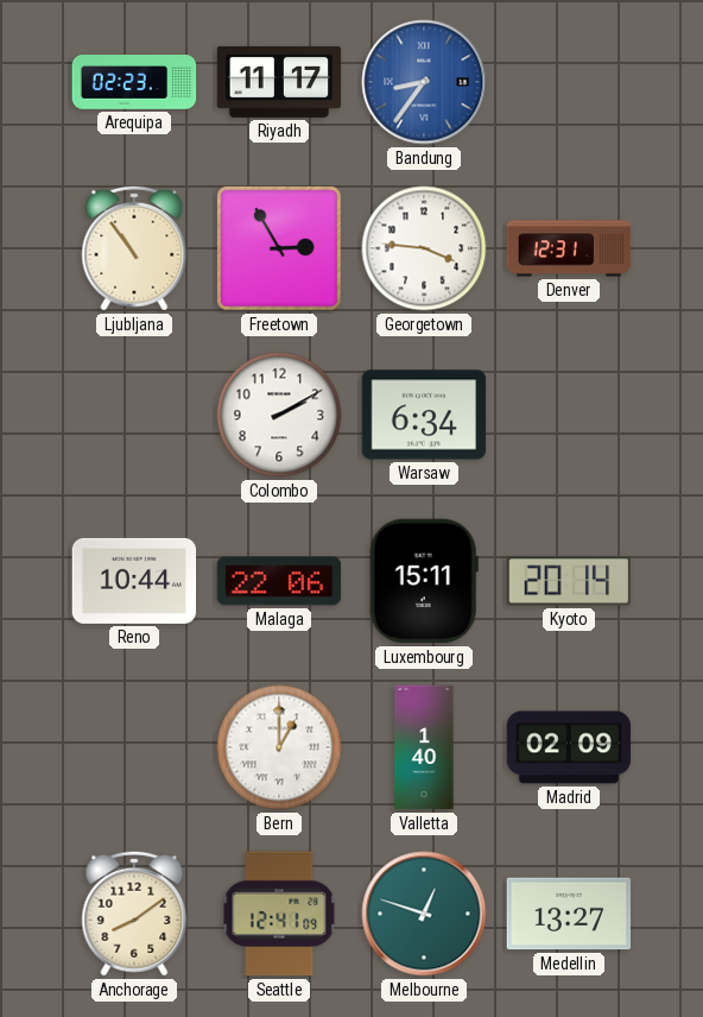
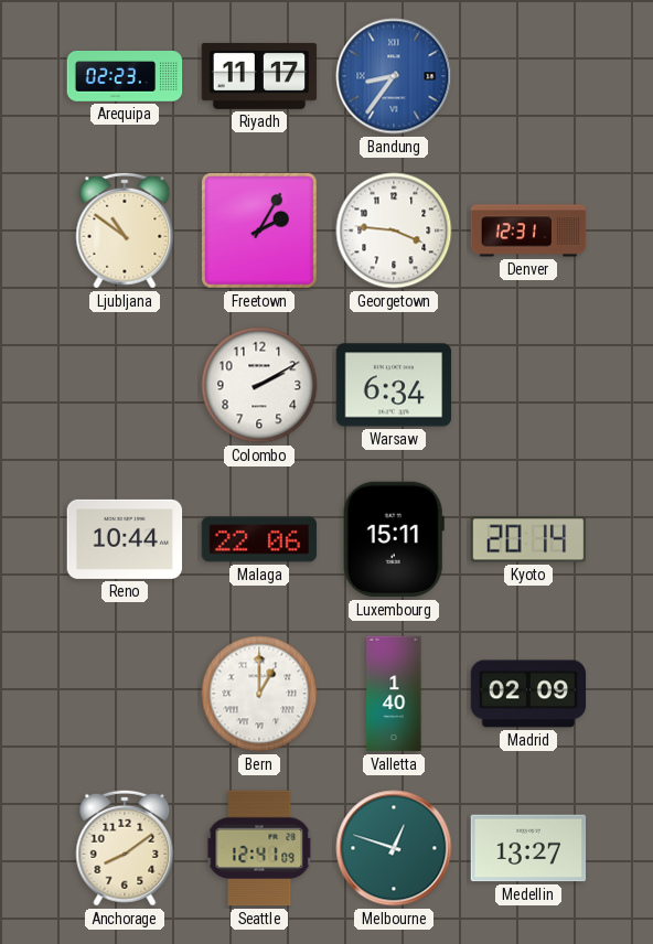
Ljubljana: 10:54 -> 10:51
Freetown: 2:55 -> 2:05
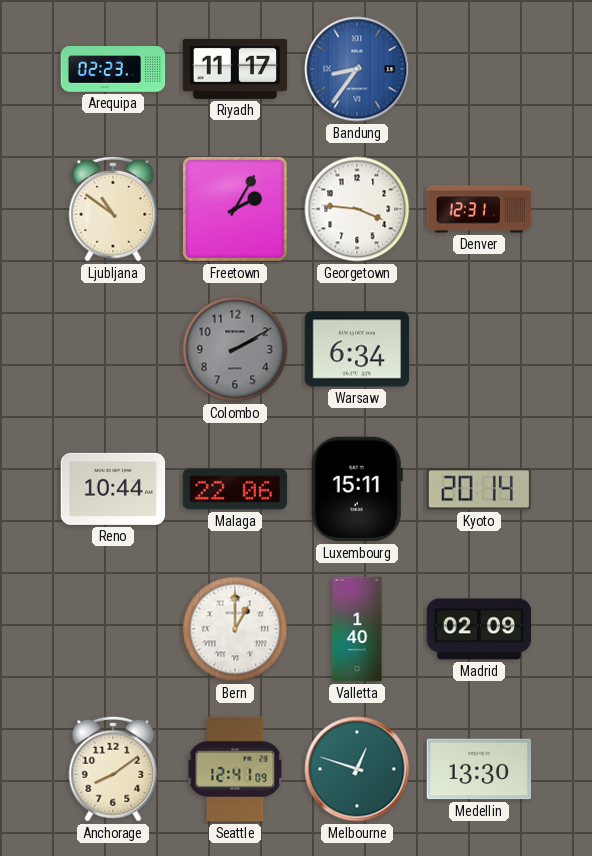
Colombo dial: white -> grey
Medellin: 13:27 -> 13:30
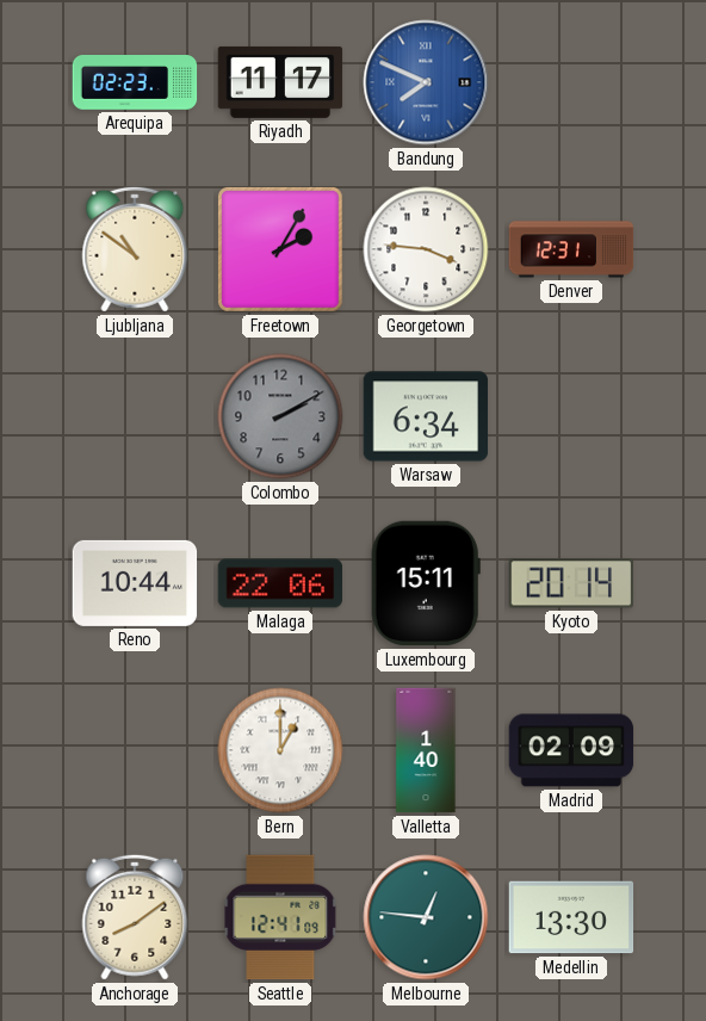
Bandung: 8:36 -> 7:49
Melbourne: 12:48 -> 12:46
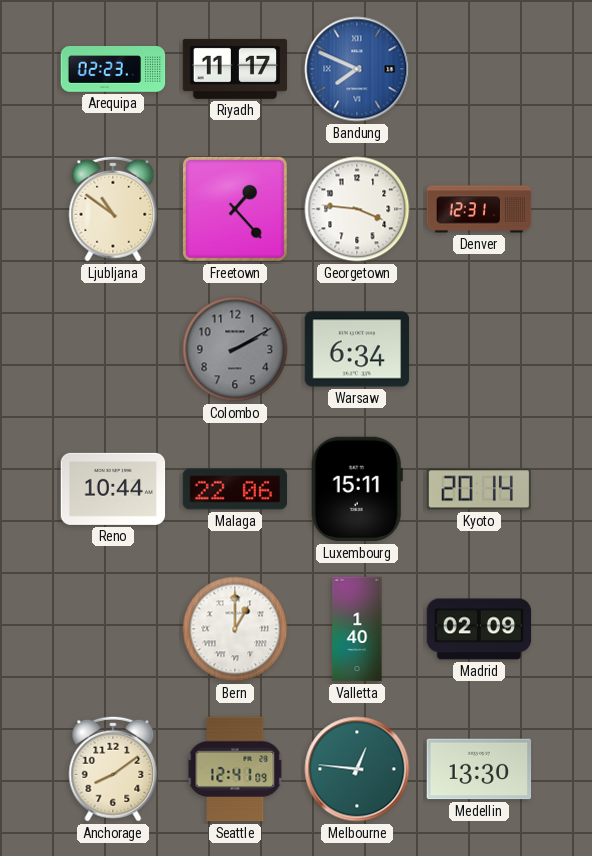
Freetown: 2:05 -> 1:23
